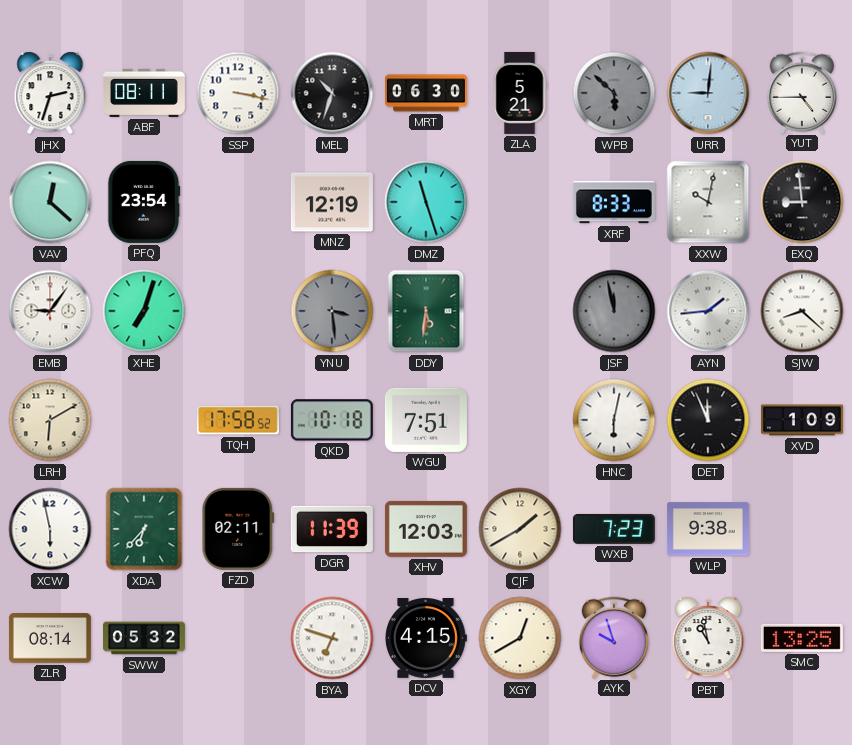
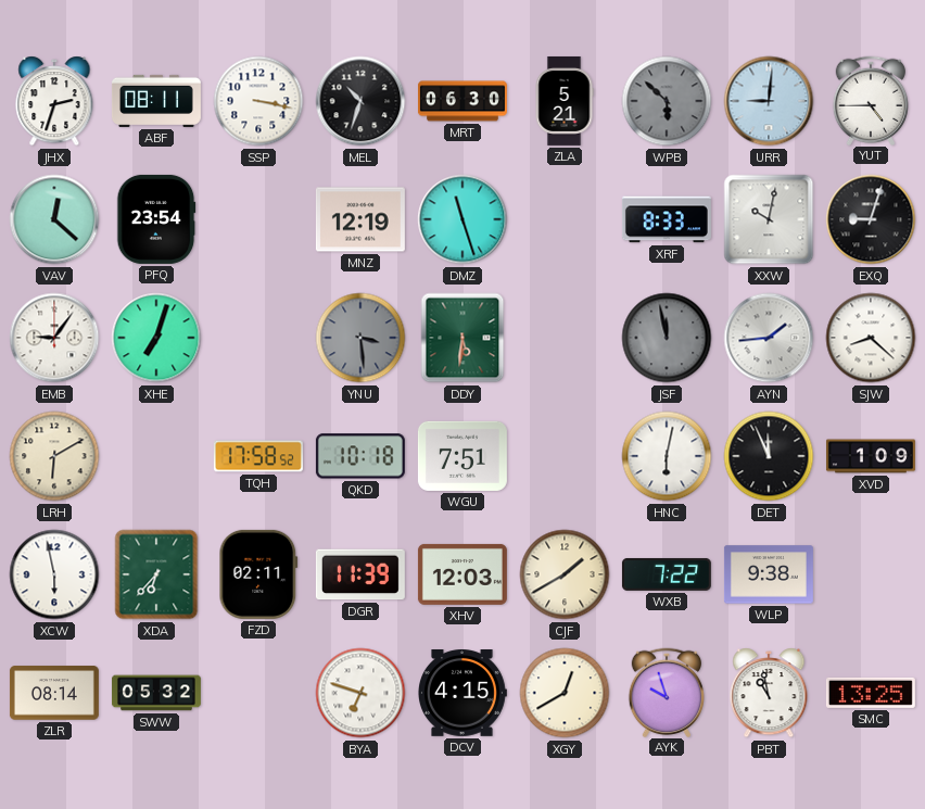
EXQ: 8:59 -> 9:03
WXB: 7:23 -> 7:22
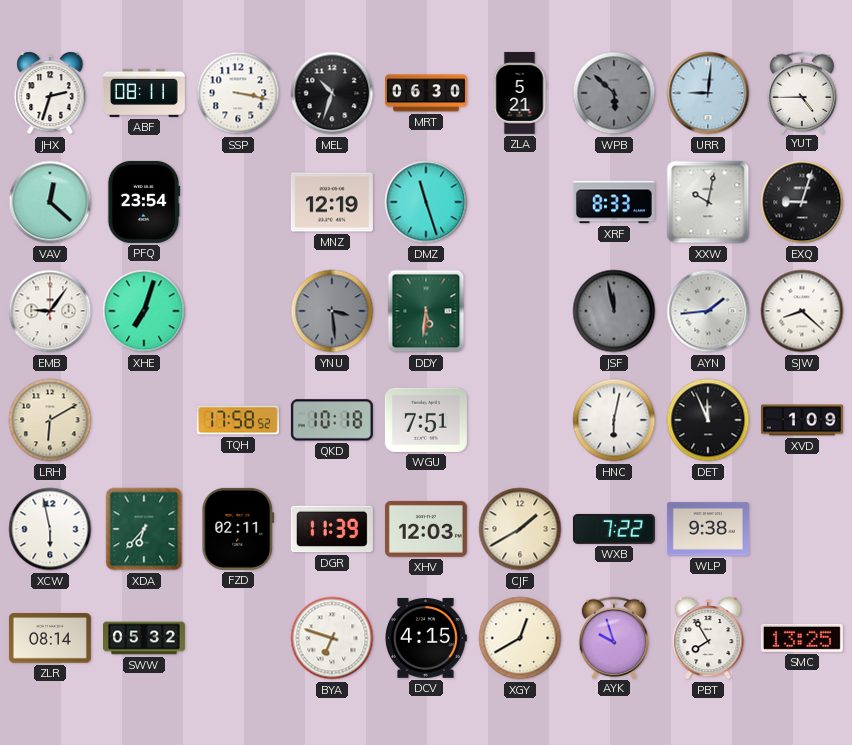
PBT: 10:58 -> 7:55
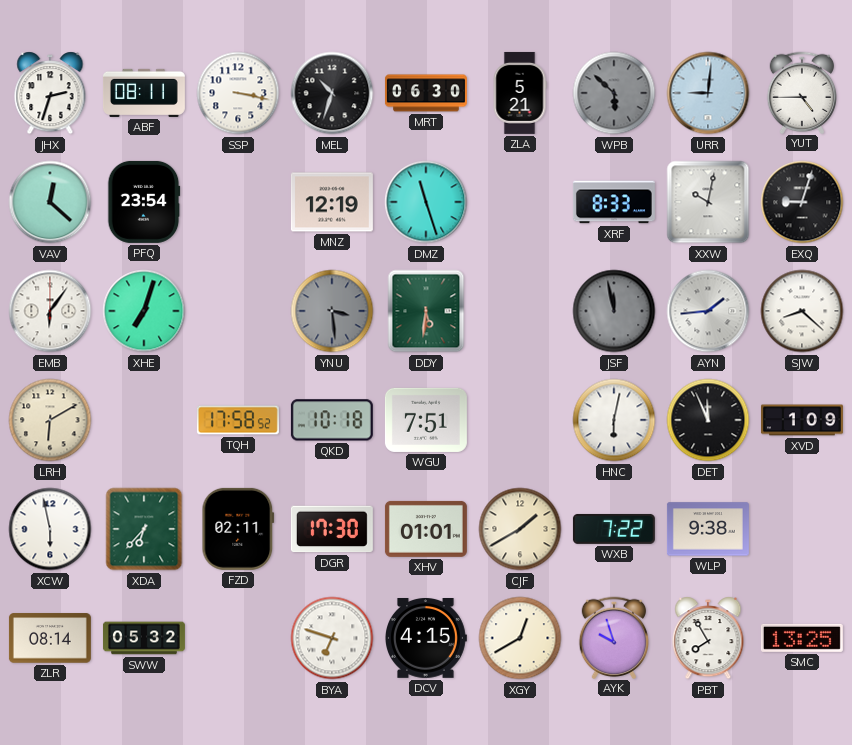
EMB: 9:06 -> 6:06
DGR: 11:39 -> 17:30
XHV: 12:03 -> 01:01
